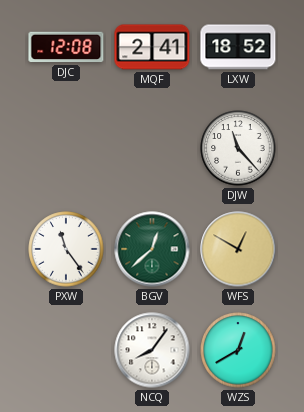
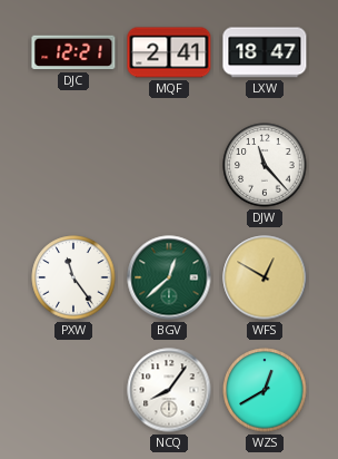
DJC: 12:08 -> 12:21
LXW: 18:52 -> 18:47
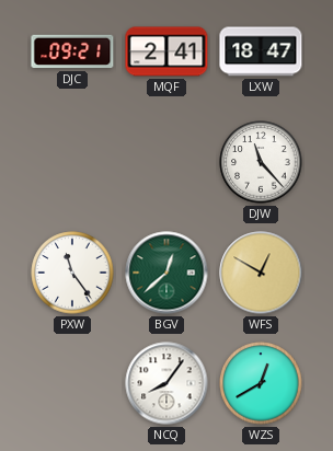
DJC: 12:21 -> 09:21
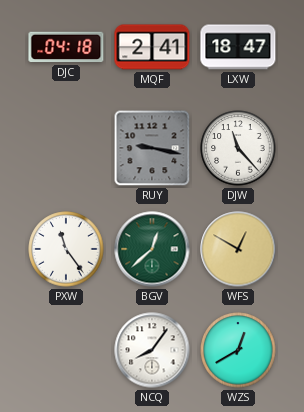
DJC: 09:21 -> 04:18
RUY: none -> 9:17
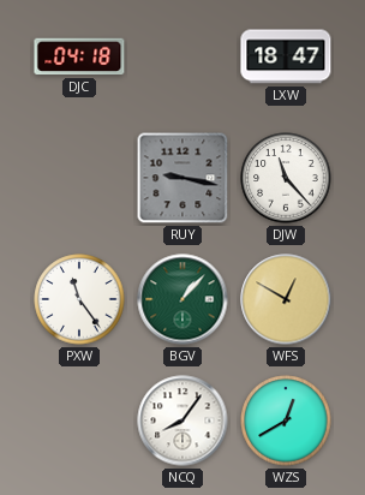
MQF: 2:41 -> none
BGV: 12:38 -> 1:07
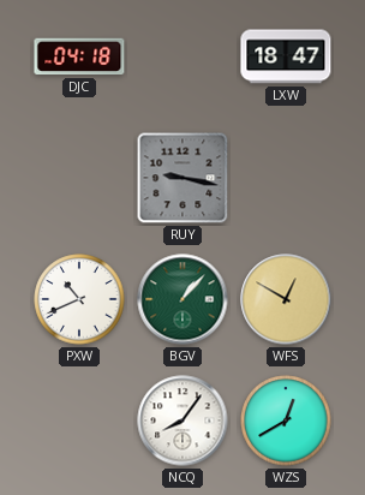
DJW: 11:23 -> none
PXW: 11:24 -> 10:41
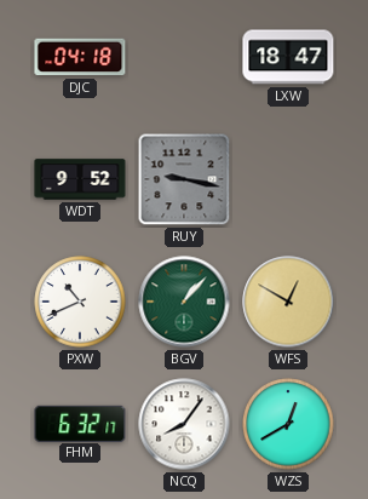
WDT: none -> 9:52
FHM: none -> 6:32
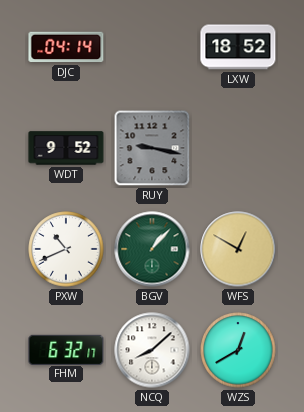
DJC: 04:18 -> 04:14
LXW: 18:47 -> 18:52
NCQ: 8:06 -> 8:08
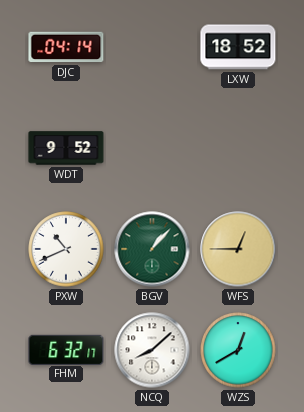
RUY: 9:17 -> none
WFS: 12:50 -> 12:45
